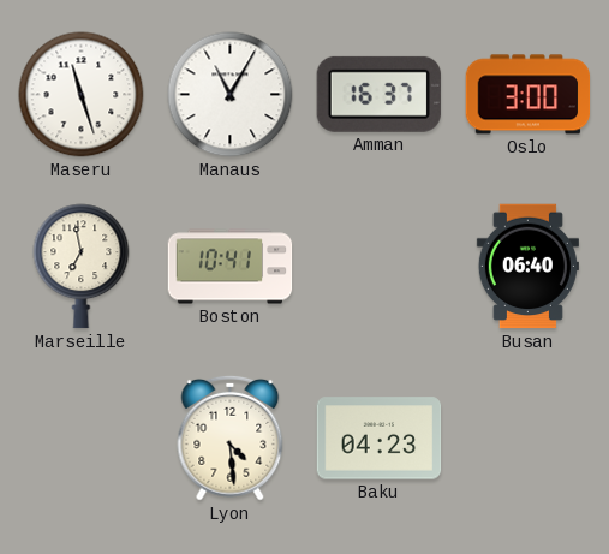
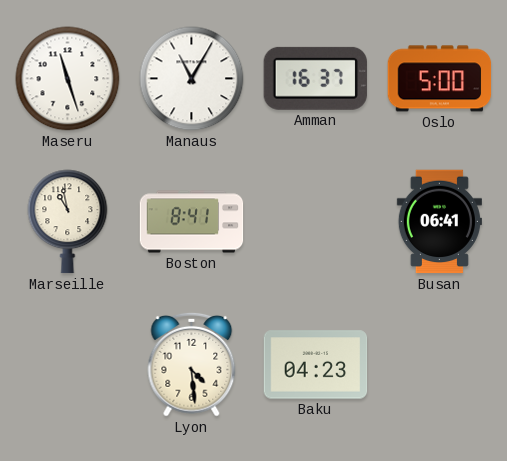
Oslo: 3:00 -> 5:00
Marseille: 6:58 -> 10:58
Boston: 10:41 -> 8:41
Busan: 06:40 -> 06:41
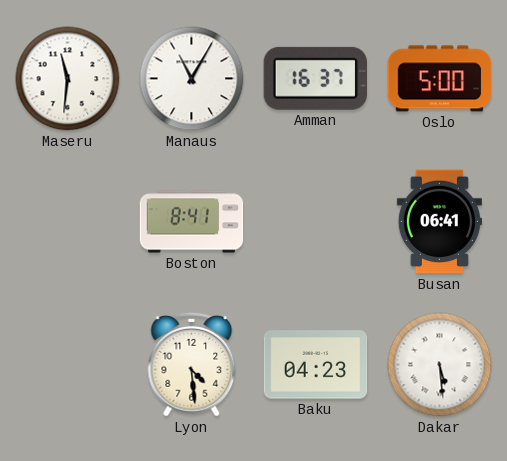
Maseru: 11:27 -> 11:31
Marseille: 10:58 -> none
Dakar: none -> 5:29
